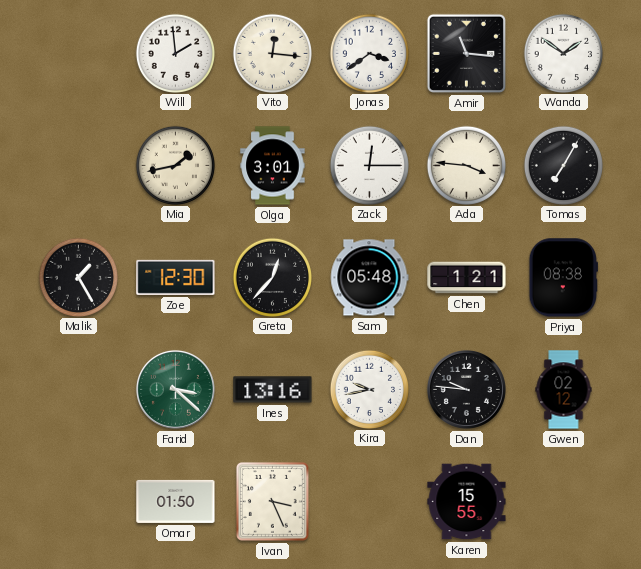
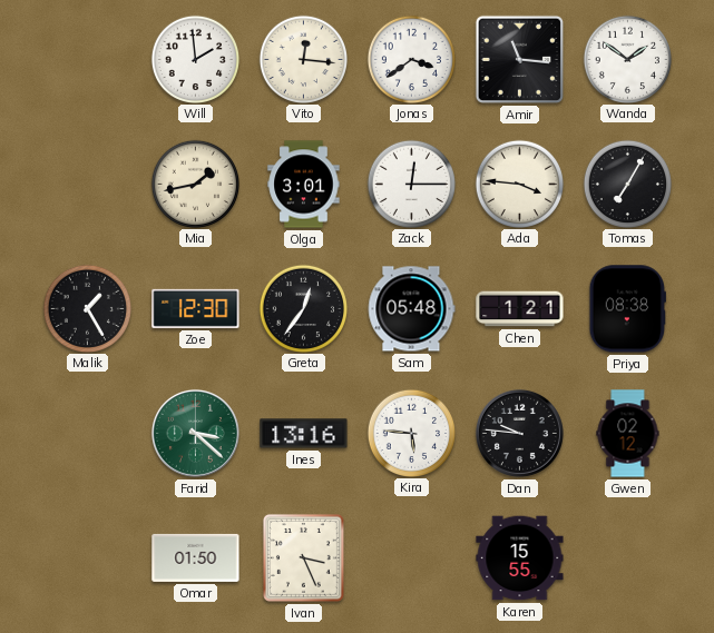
Greta: 12:37 -> 12:36
Kira: 9:43 -> 5:46
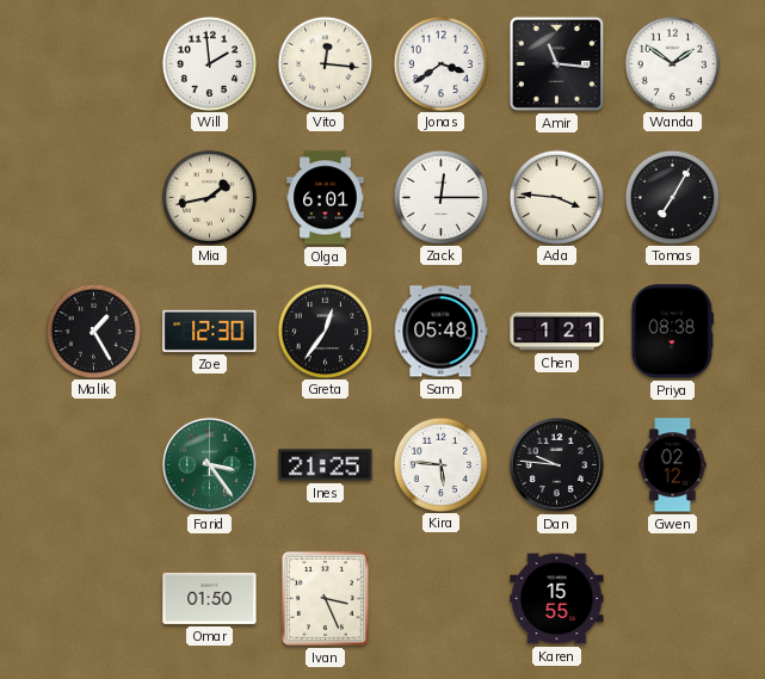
Olga: 3:01 -> 6:01
Farid: 3:22 -> 3:24
Ines: 13:16 -> 21:25
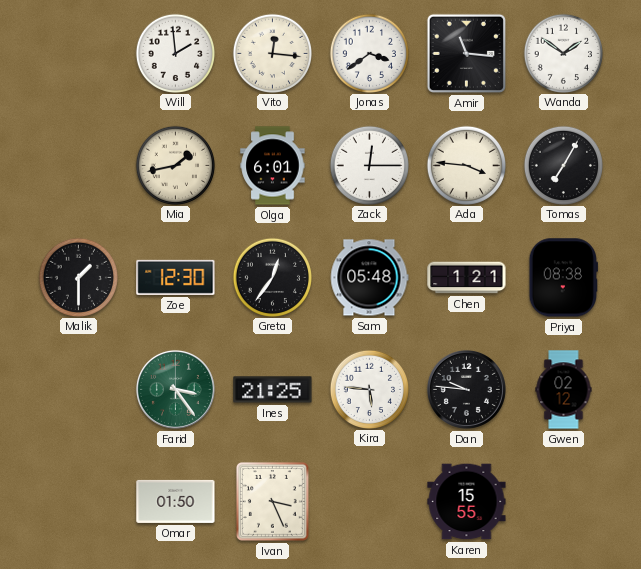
Malik: 1:25 -> 1:30
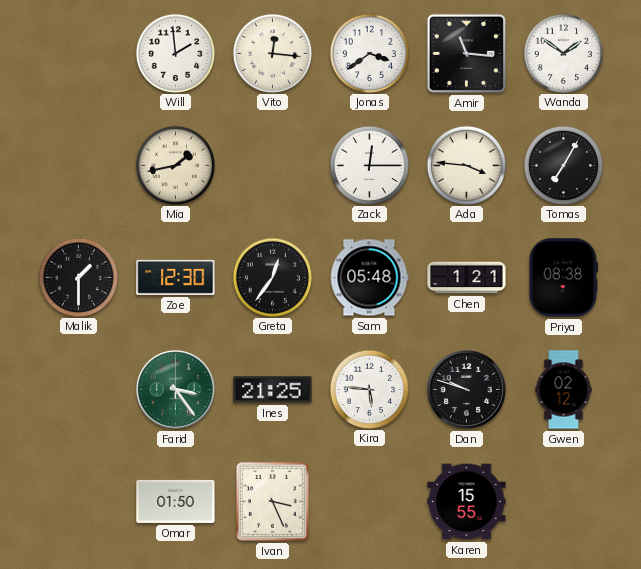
Olga: 6:01 -> none
Dan: 9:46 -> 9:48
